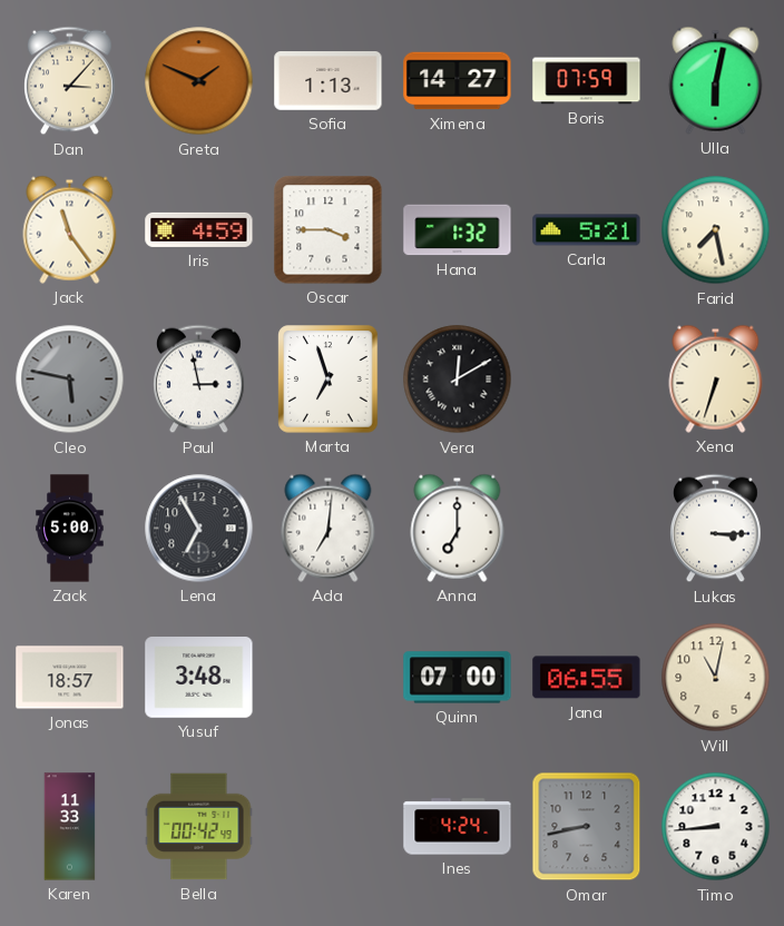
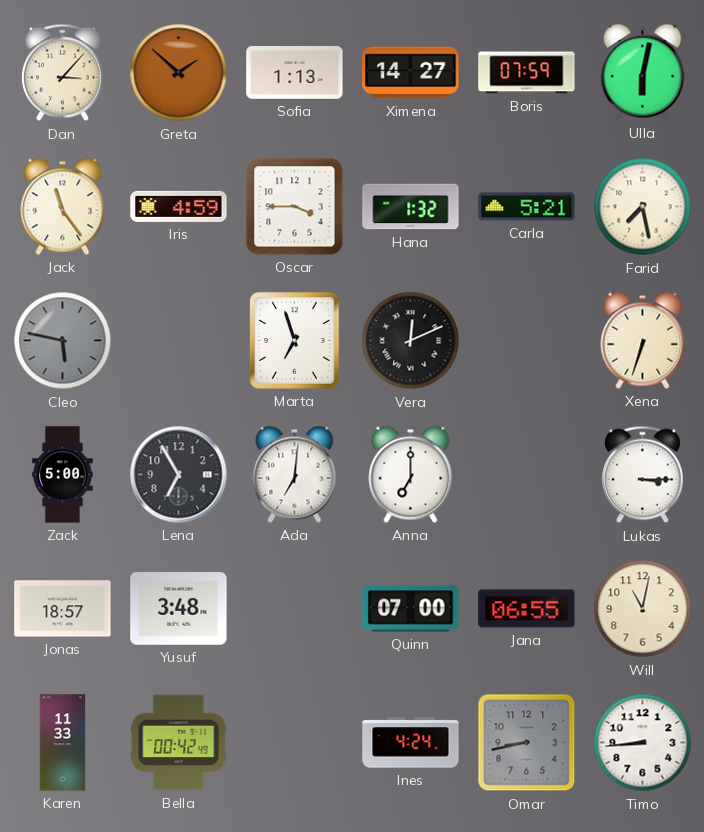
Greta: 1:49 -> 1:52
Paul: 2:58 -> none
Vera: 12:10 -> 12:11
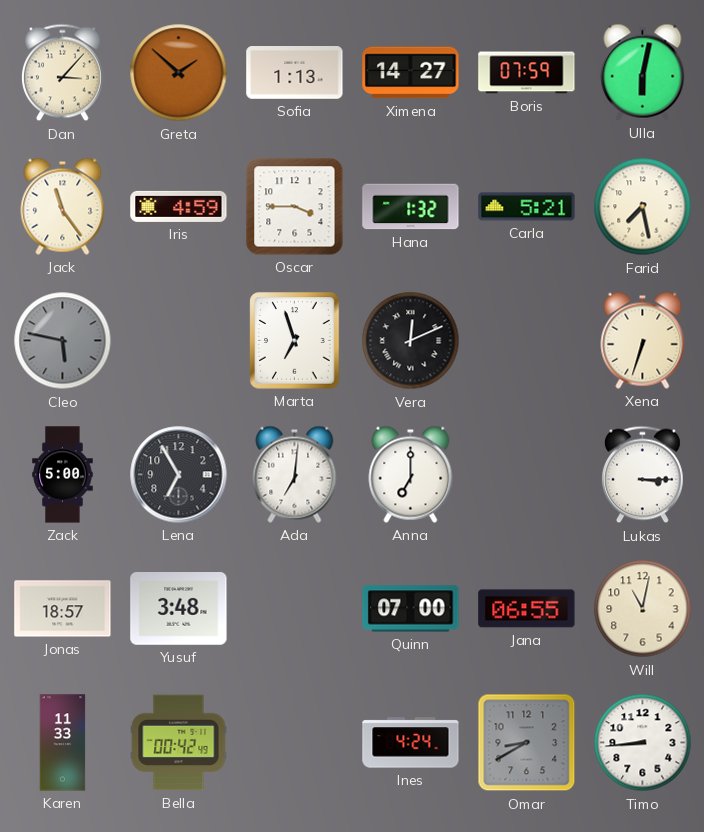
Omar: 8:43 -> 8:40
